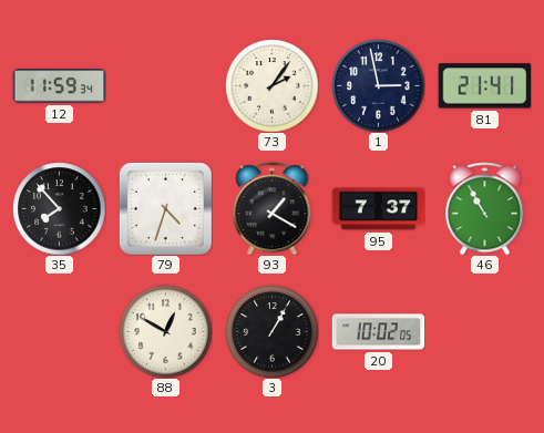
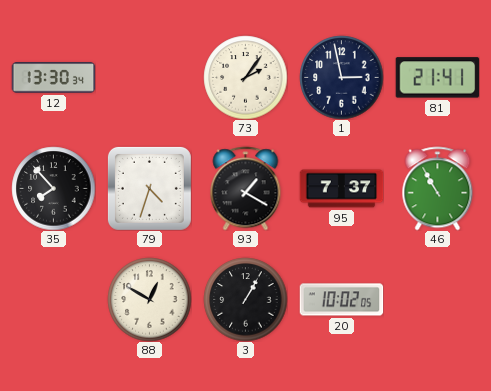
12: 11:59 -> 13:30
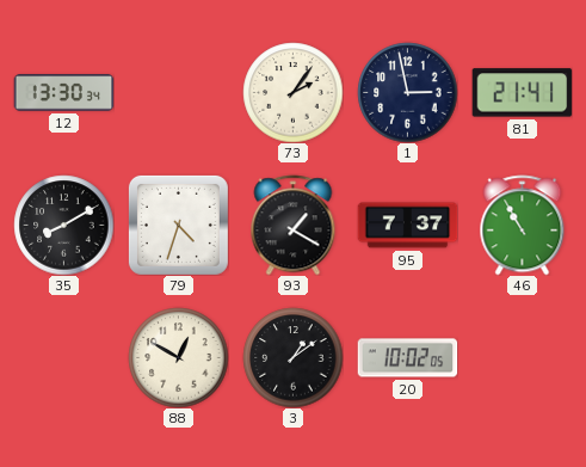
35: 7:53 -> 8:10
3: 1:05 -> 1:09
